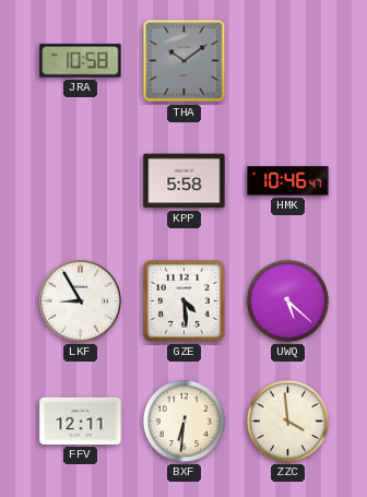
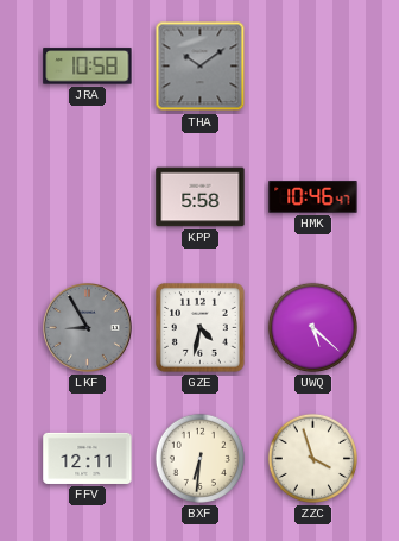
LKF dial: white -> grey
GZE: 4:29 -> 4:32
ZZC: 3:59 -> 3:57
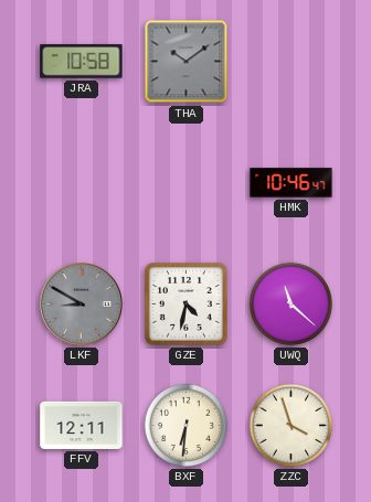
KPP: 5:58 -> none
LKF: 8:55 -> 8:50
UWQ: 5:22 -> 11:22
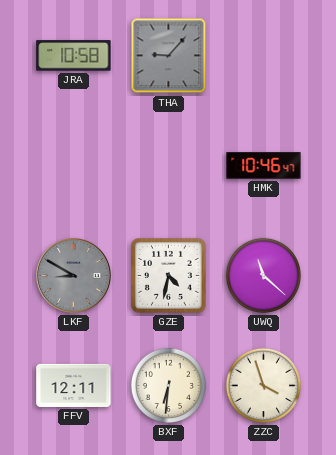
THA: 10:09 -> 9:07
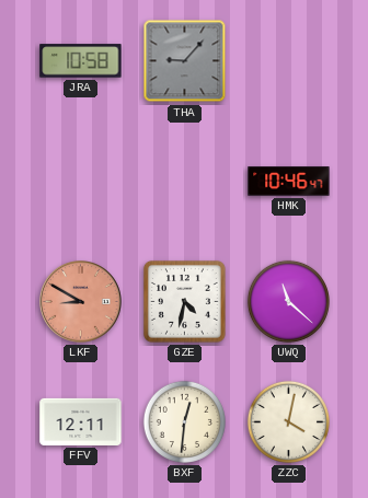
LKF dial: grey -> salmon
BXF: 6:31 -> 12:31
ZZC: 3:57 -> 4:02
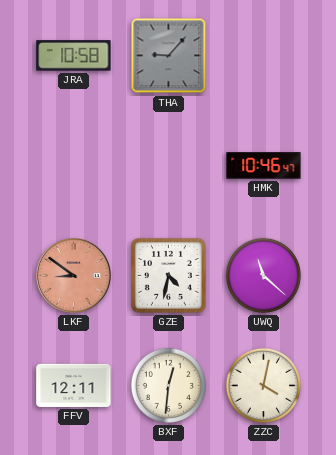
LKF: 8:50 -> 8:51
